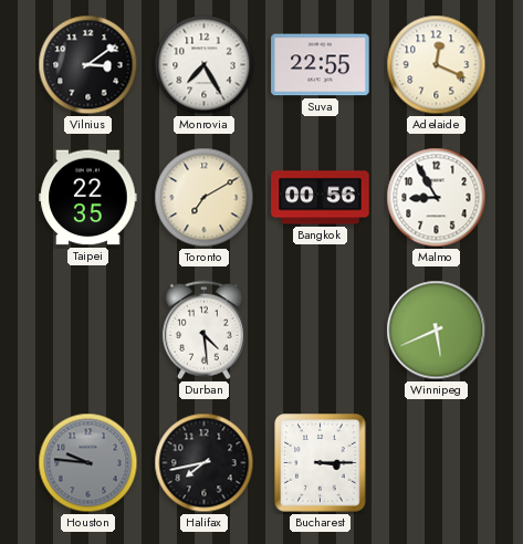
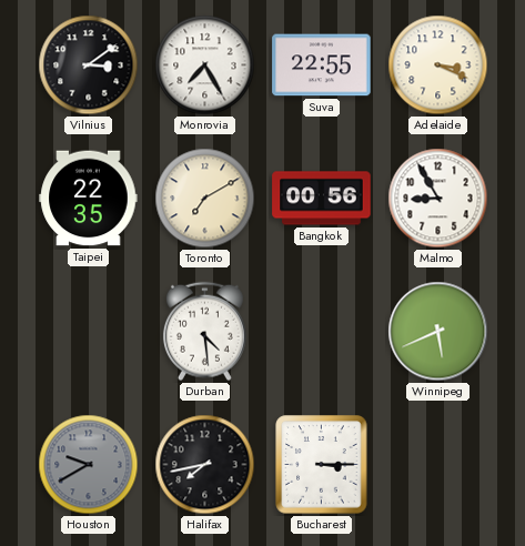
Adelaide: 12:19 -> 3:19
Houston: 9:46 -> 9:40
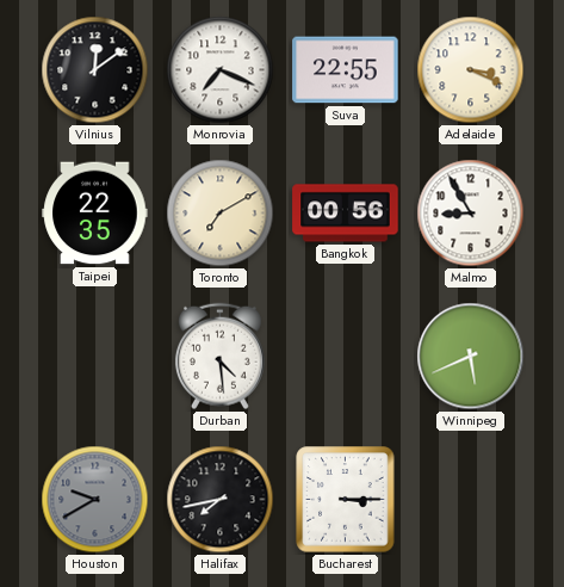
Vilnius: 3:09 -> 12:09
Monrovia: 7:25 -> 7:19
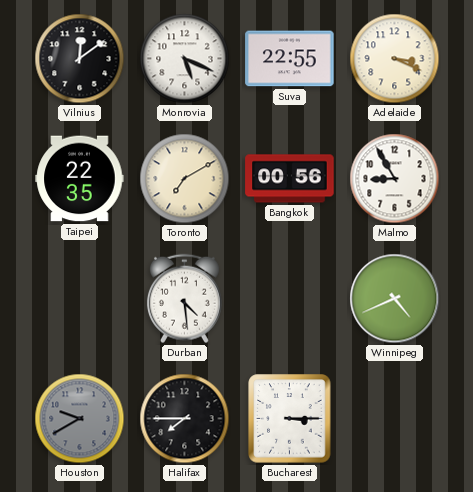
Monrovia: 7:19 -> 5:19
Winnipeg: 5:41 -> 4:41
Halifax: 7:43 -> 7:45
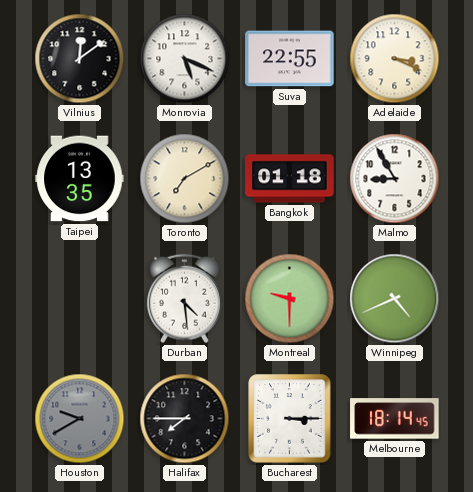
Taipei: 22:35 -> 13:35
Bangkok: 00:56 -> 01:18
Montreal: none -> 9:30
Melbourne: none -> 18:14
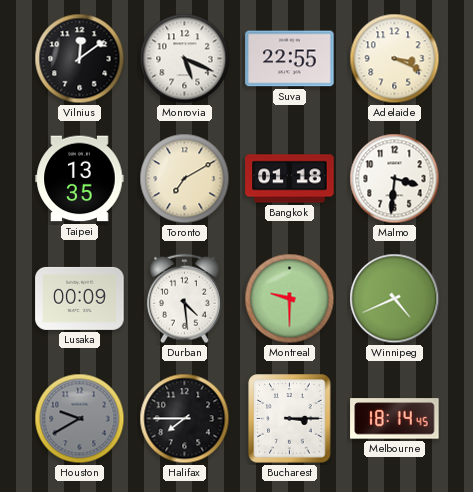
Malmo: 8:55 -> 3:31
Lusaka: none -> 00:09
